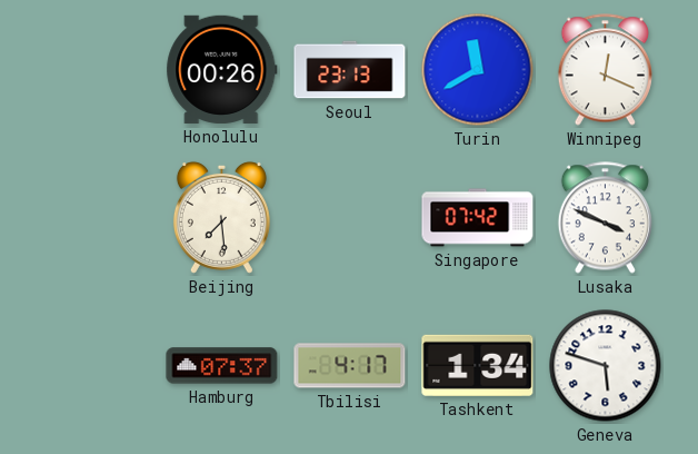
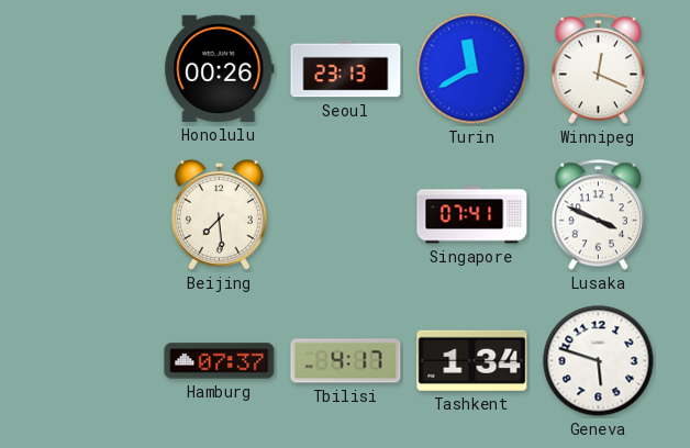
Singapore: 07:42 -> 07:41
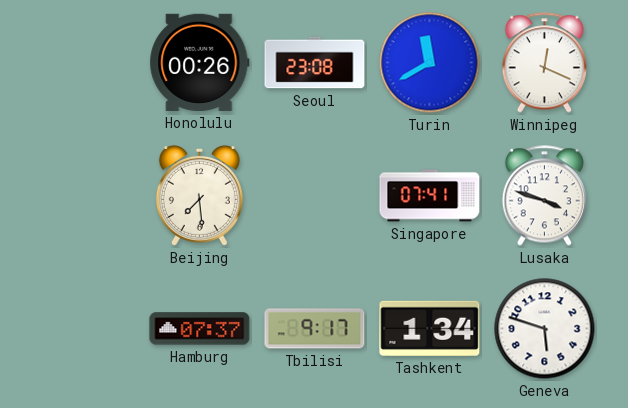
Seoul: 23:13 -> 23:08
Lusaka: 3:49 -> 3:48
Tbilisi: 4:17 -> 9:17
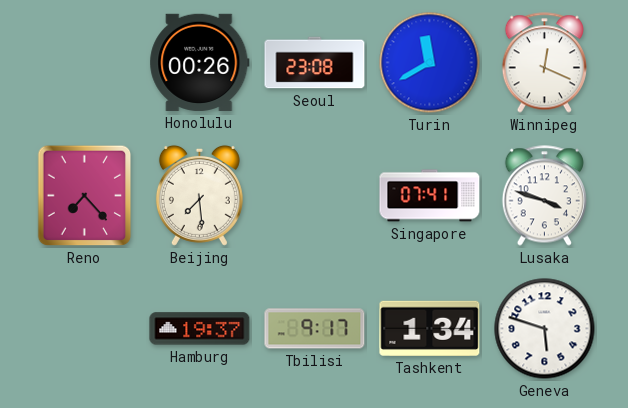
Reno: none -> 7:23
Hamburg: 07:37 -> 19:37
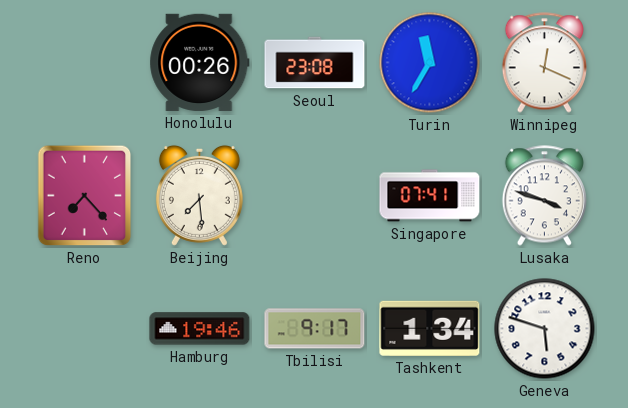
Turin: 11:40 -> 11:35
Hamburg: 19:37 -> 19:46
